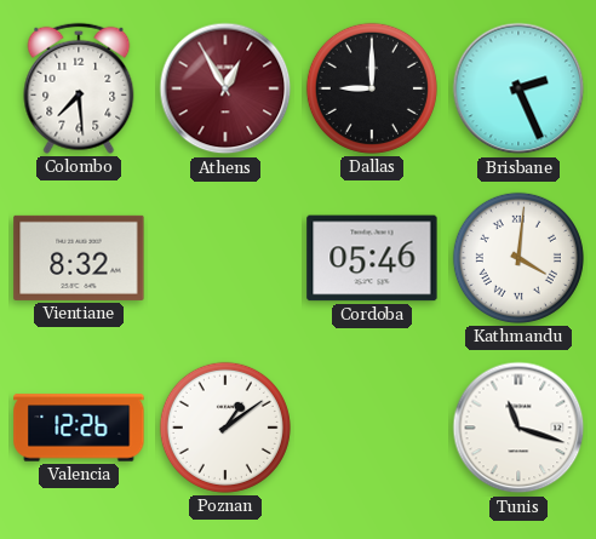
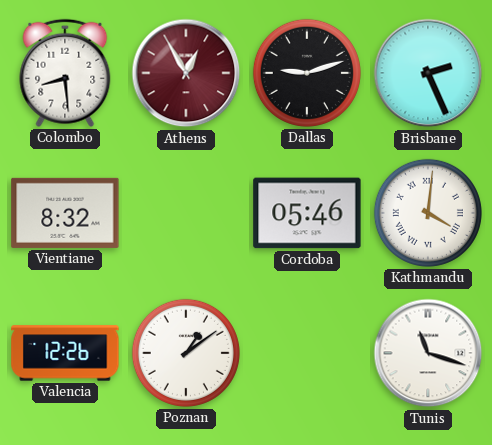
Colombo: 7:29 -> 8:29
Dallas: 9:00 -> 9:12
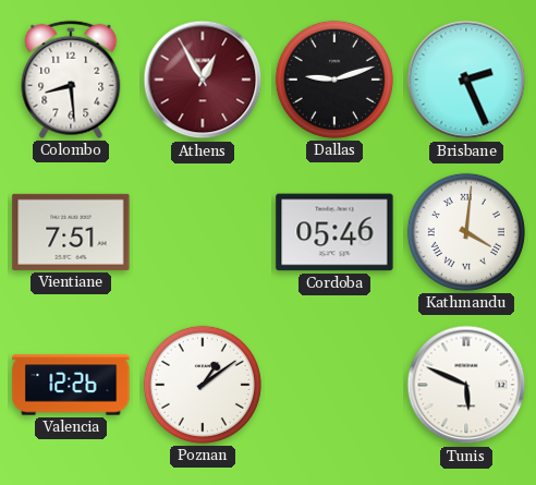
Vientiane: 8:32 -> 7:51
Tunis: 11:18 -> 5:49
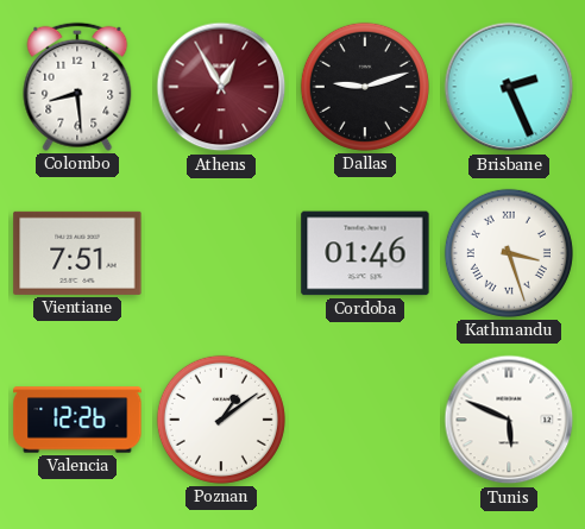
Cordoba: 05:46 -> 01:46
Kathmandu: 4:01 -> 3:27
